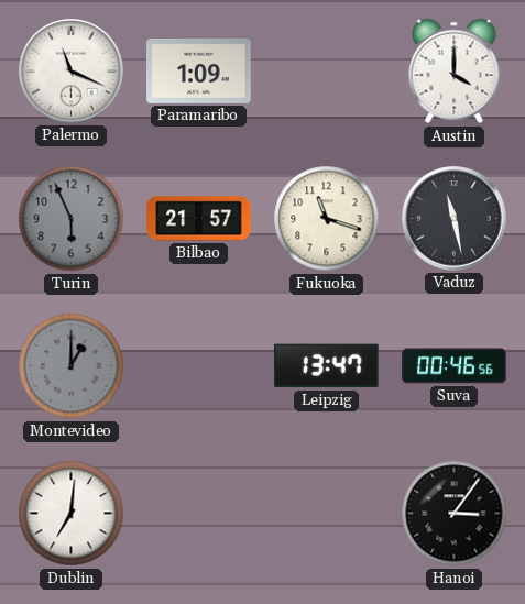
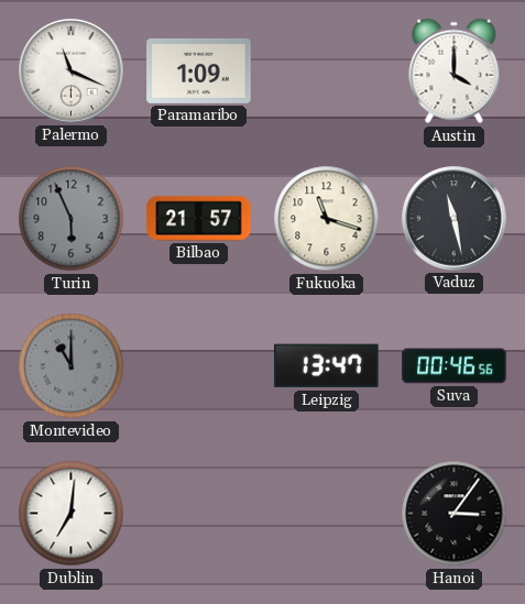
Montevideo: 1:00 -> 11:00
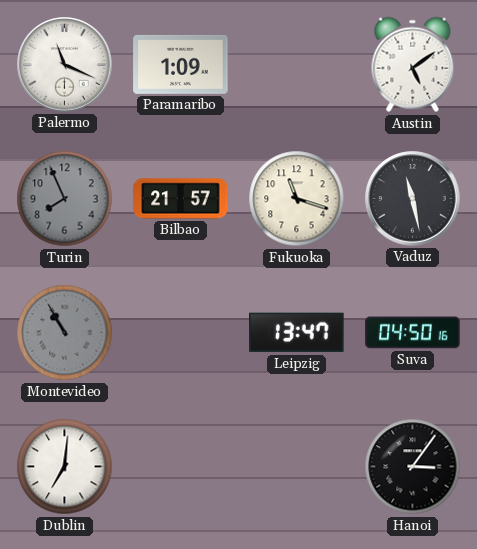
Austin: 4:00 -> 5:09
Turin: 5:56 -> 7:56
Montevideo: 11:00 -> 10:55
Suva: 00:46 -> 04:50
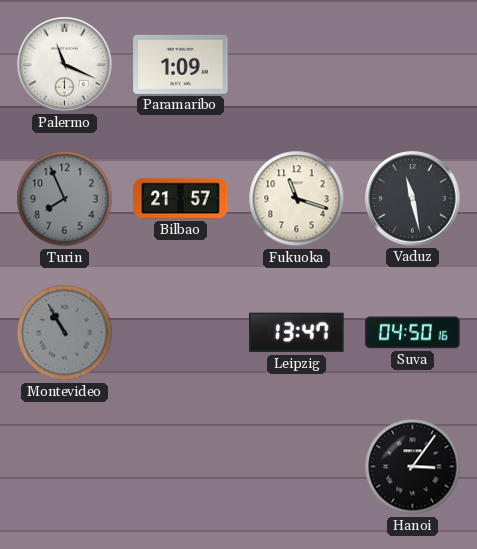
Austin: 5:09 -> none
Dublin: 7:01 -> none
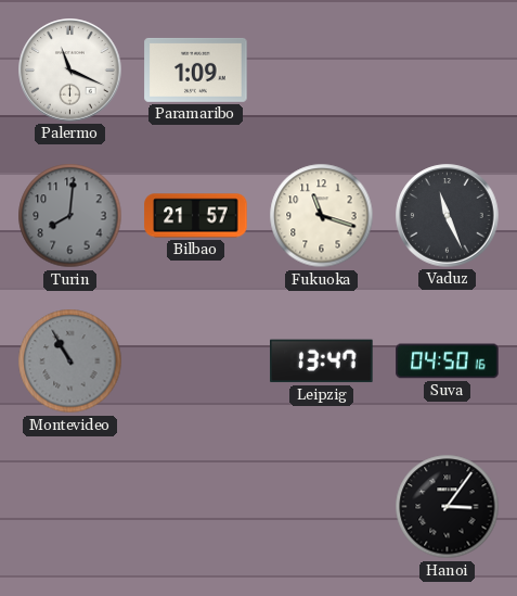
Turin: 7:56 -> 8:01
Vaduz: 11:28 -> 11:26
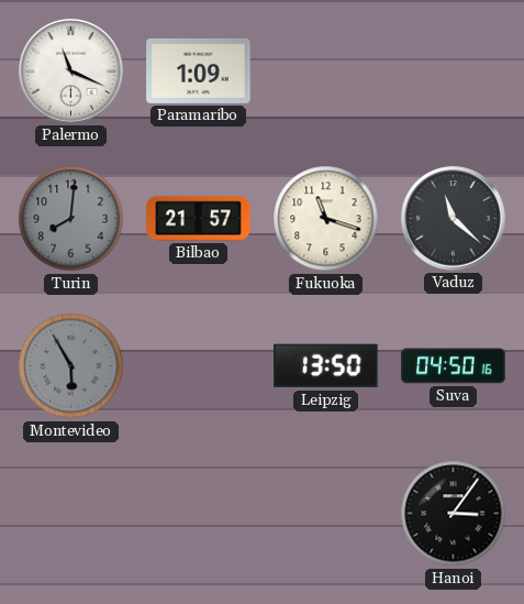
Vaduz: 11:26 -> 11:22
Montevideo: 10:55 -> 5:55
Leipzig: 13:47 -> 13:50
